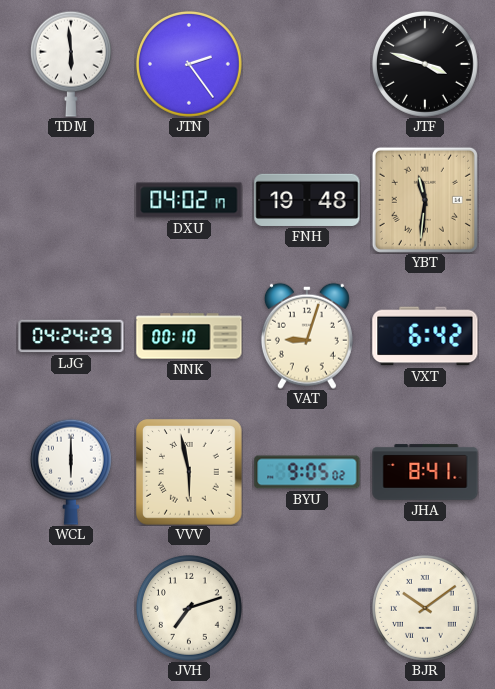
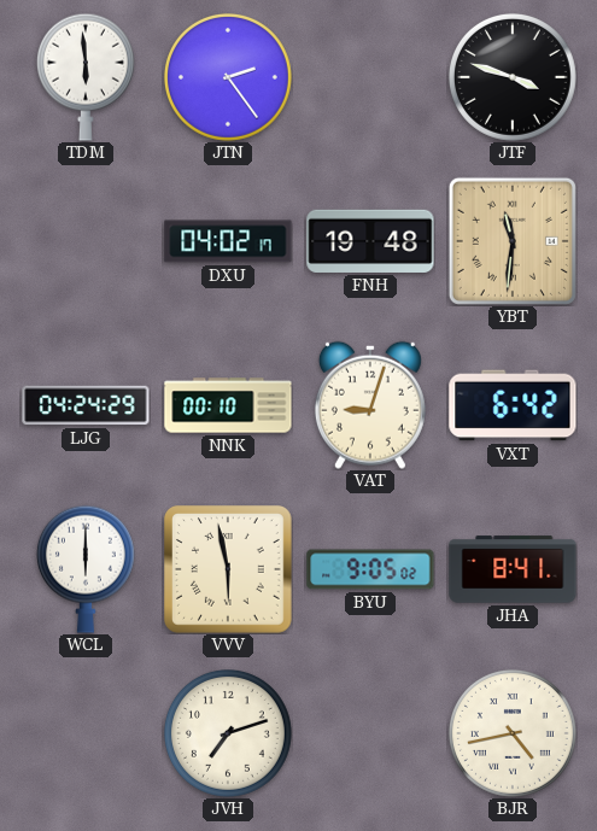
BJR: 10:09 -> 4:43
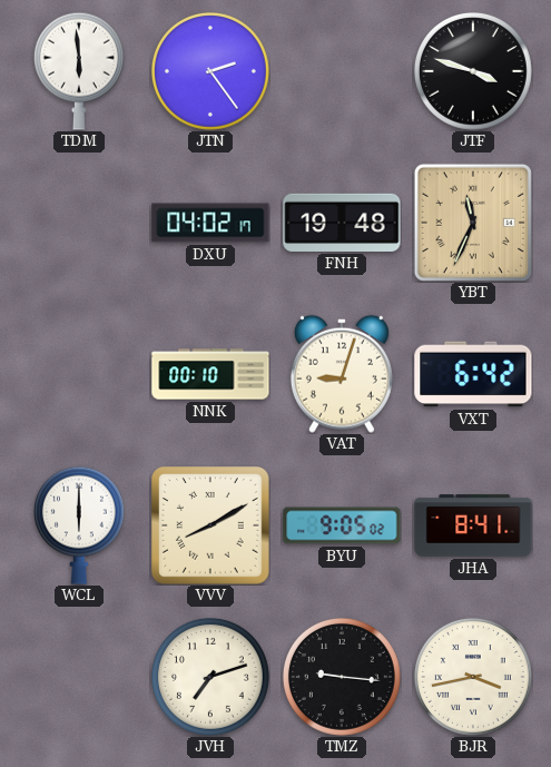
YBT: 11:31 -> 11:34
LJG: 04:24 -> none
VVV: 5:58 -> 8:10
TMZ: none -> 9:16
BJR: 4:43 -> 3:43
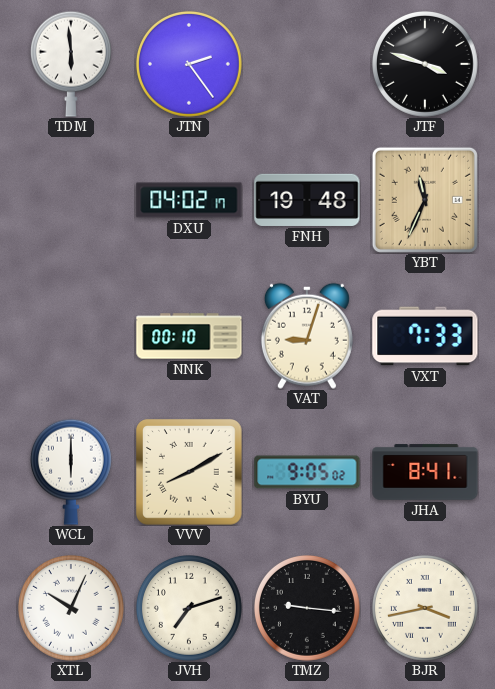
VXT: 6:42 -> 7:33
XTL: none -> 10:04
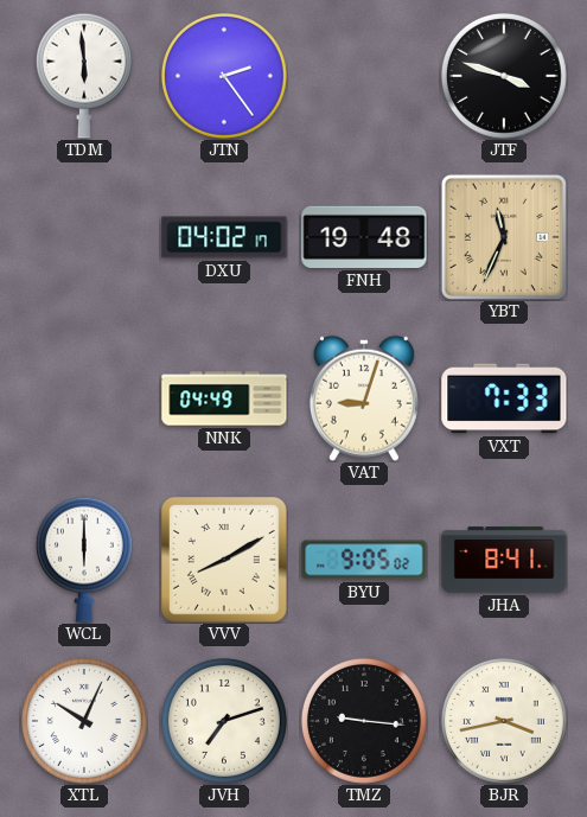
NNK: 00:10 -> 04:49
